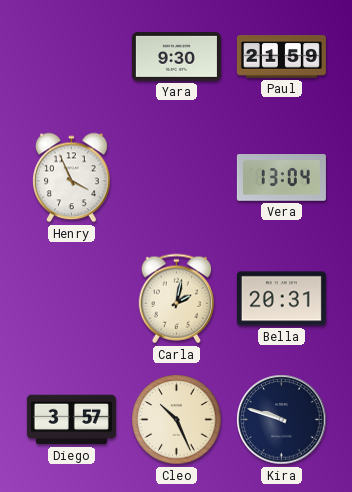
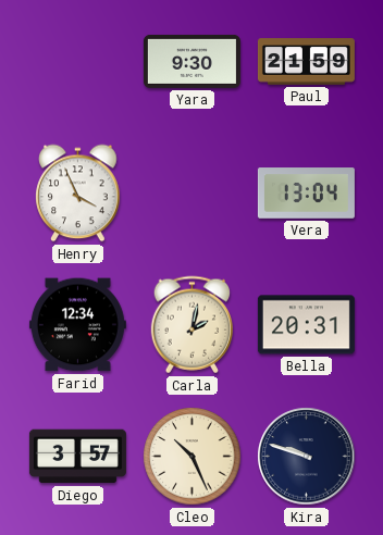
Farid: none -> 12:34
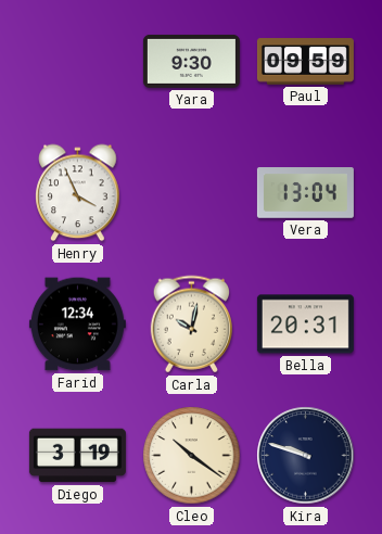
Paul: 21:59 -> 09:59
Carla: 2:02 -> 10:02
Diego: 3:57 -> 3:19
Cleo: 10:26 -> 10:21
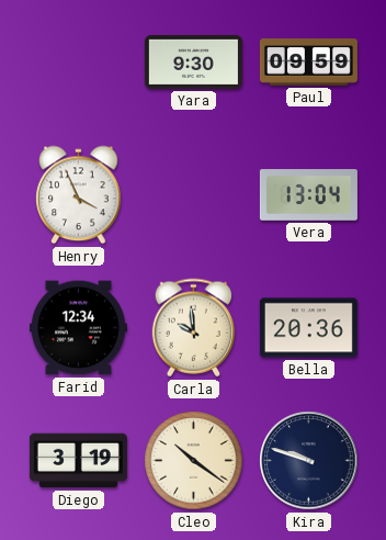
Carla: 10:02 -> 9:59
Bella: 20:31 -> 20:36
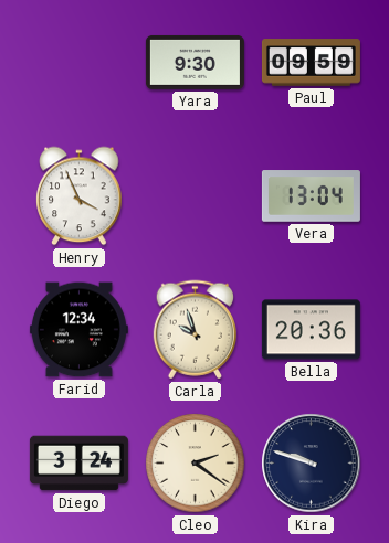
Carla: 9:59 -> 9:57
Diego: 3:19 -> 3:24
Cleo: 10:21 -> 2:21
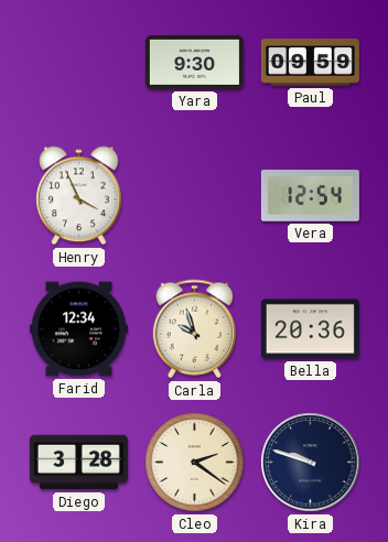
Vera: 13:04 -> 12:54
Diego: 3:24 -> 3:28
